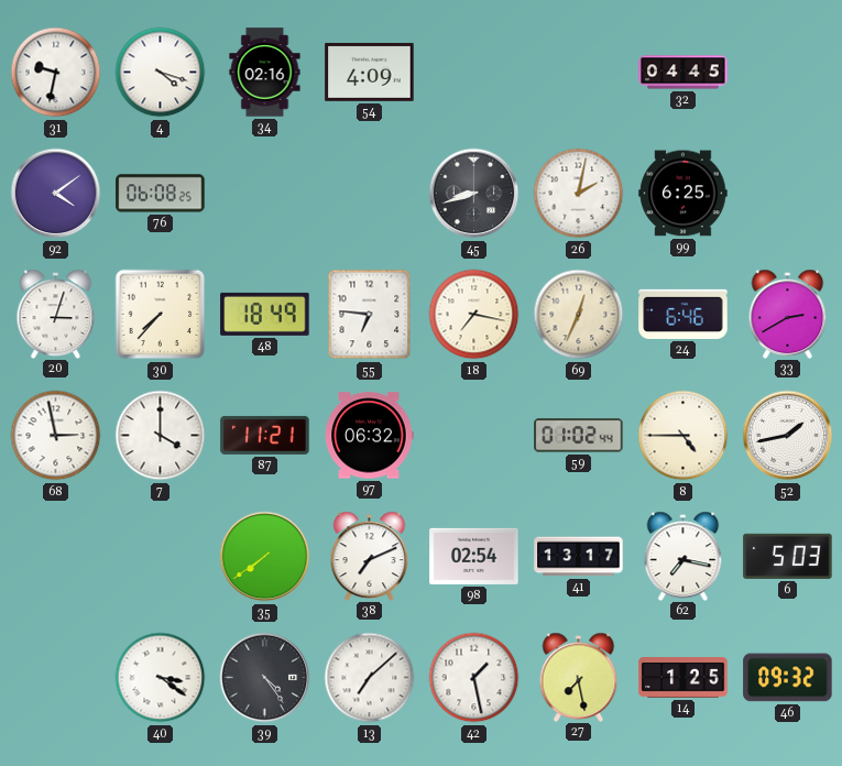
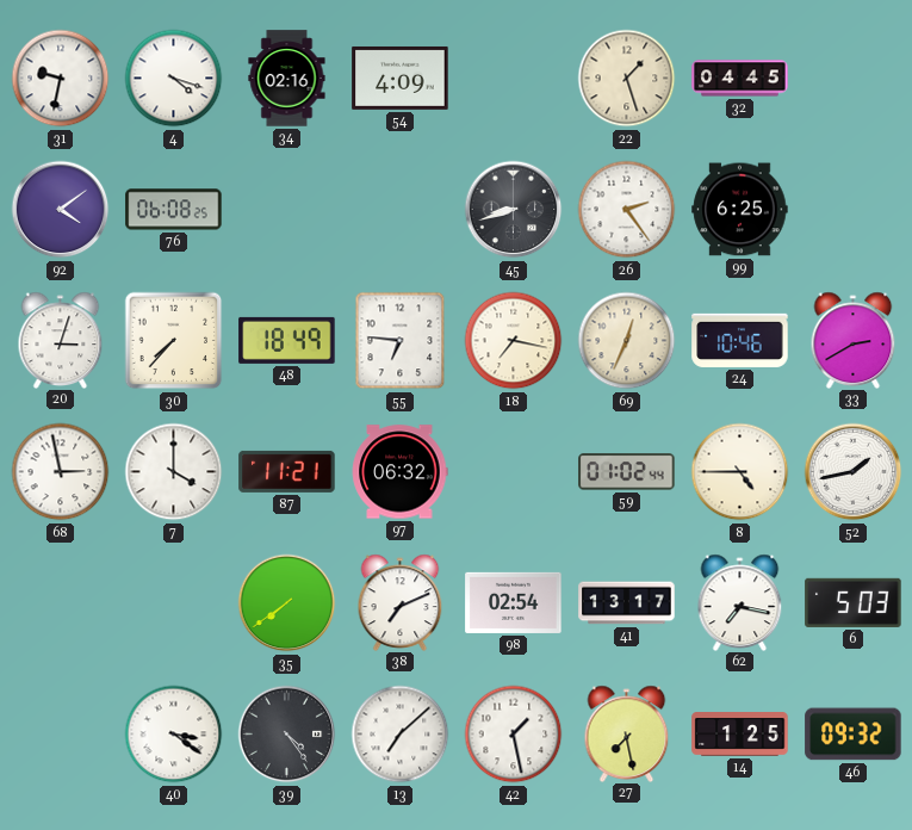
22: none -> 1:27
26: 2:02 -> 2:24
24: 6:46 -> 10:46
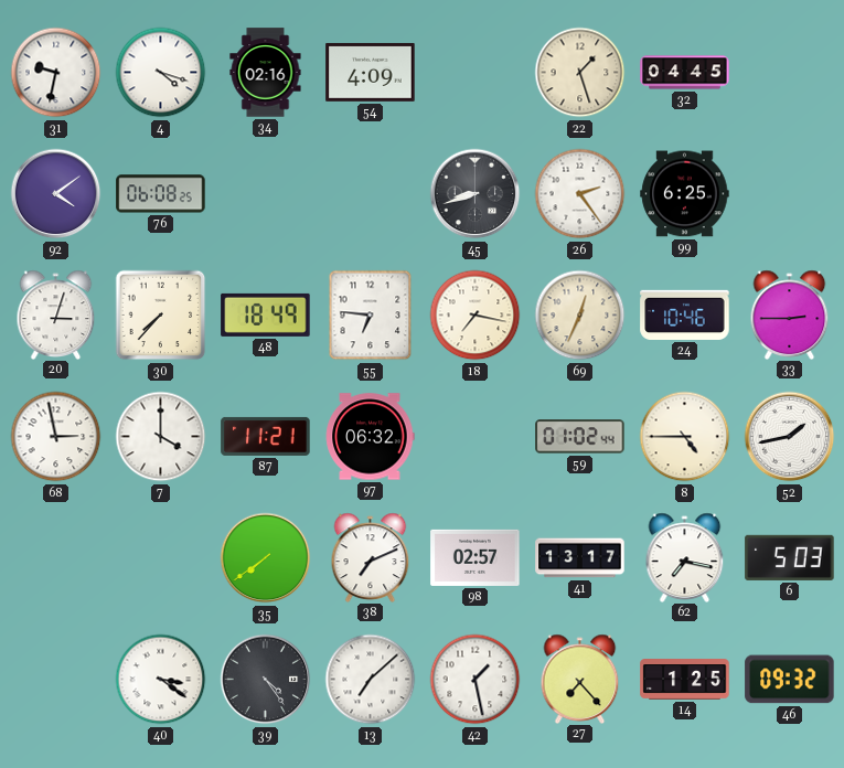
33: 2:40 -> 2:45
98: 02:54 -> 02:57
27: 7:28 -> 7:23
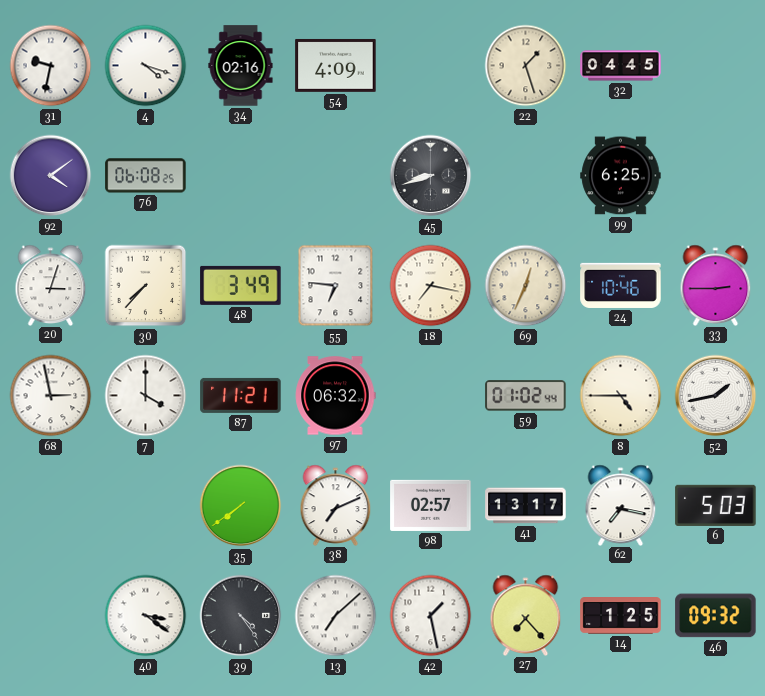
26: 2:24 -> none
48: 18:49 -> 3:49
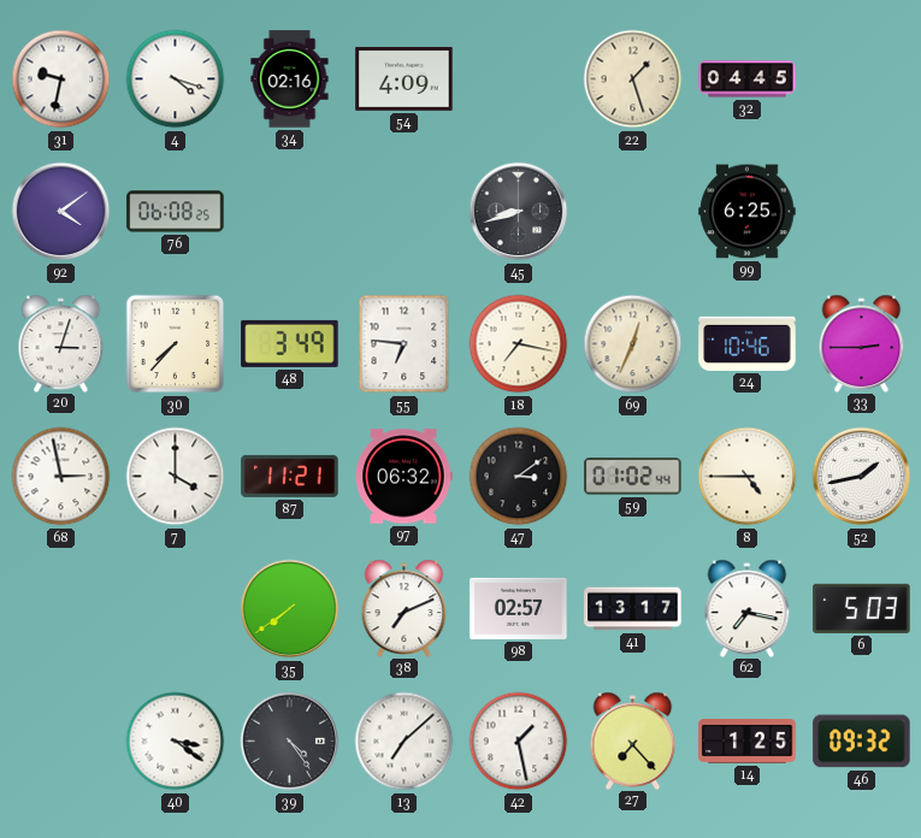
47: none -> 3:09
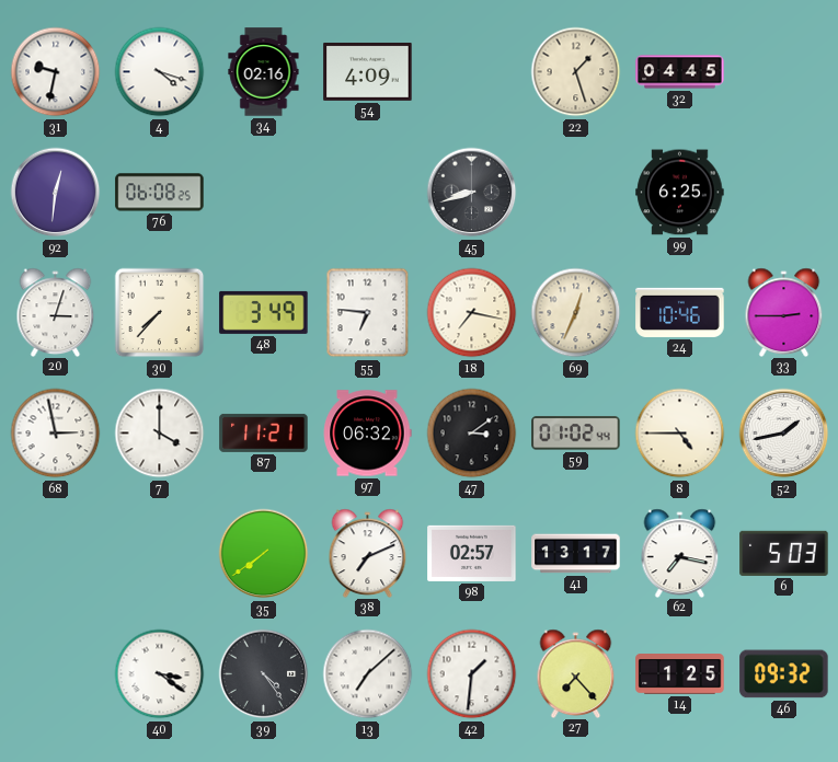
92: 4:09 -> 12:31
42: 1:28 -> 1:31
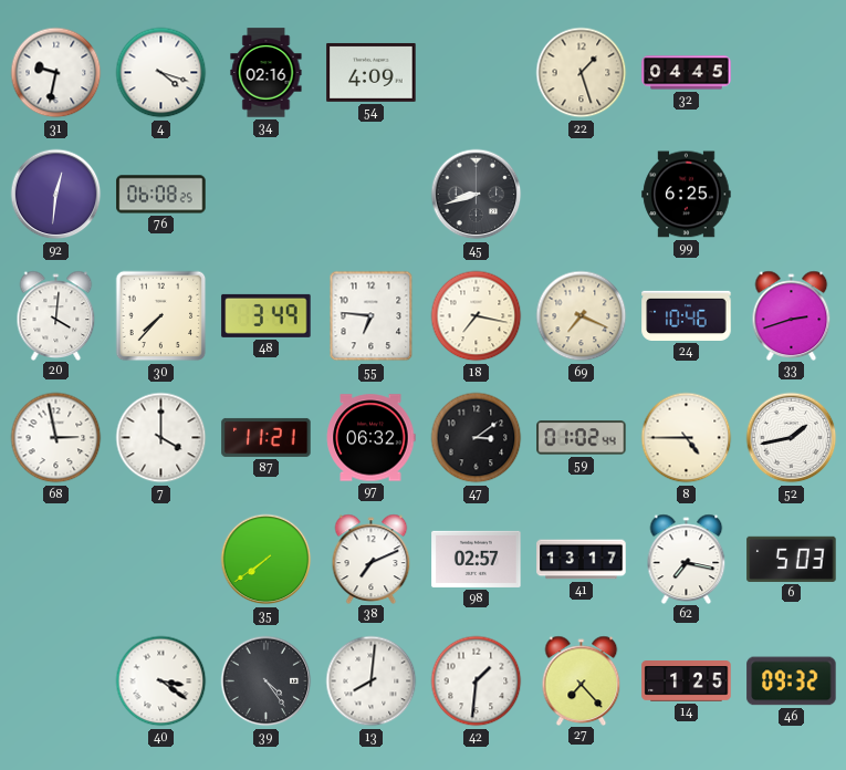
20: 3:03 -> 4:01
69: 12:34 -> 7:19
33: 2:45 -> 2:42
13: 7:08 -> 8:01
